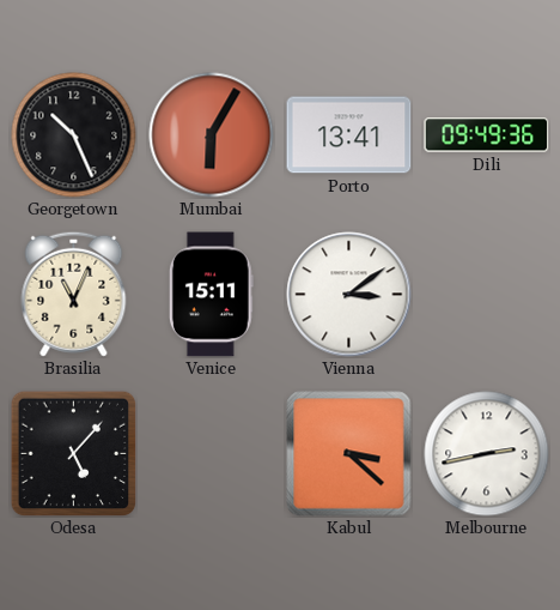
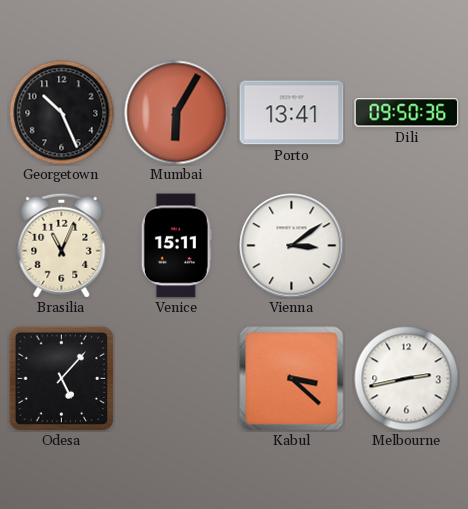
Dili: 09:49 -> 09:50
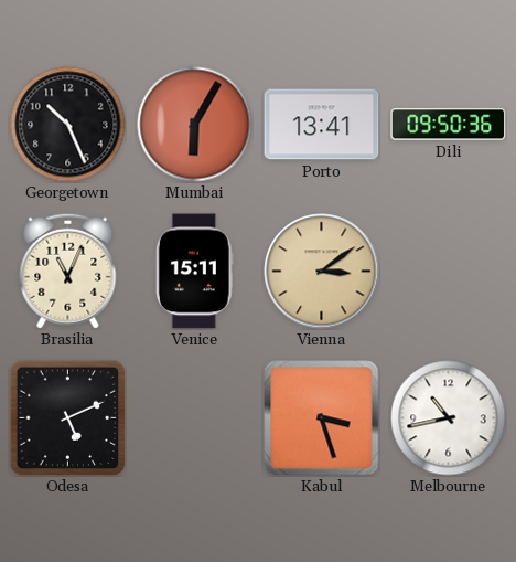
Vienna dial: white -> champagne
Odesa: 5:07 -> 5:11
Kabul: 3:22 -> 3:27
Melbourne: 2:43 -> 10:43
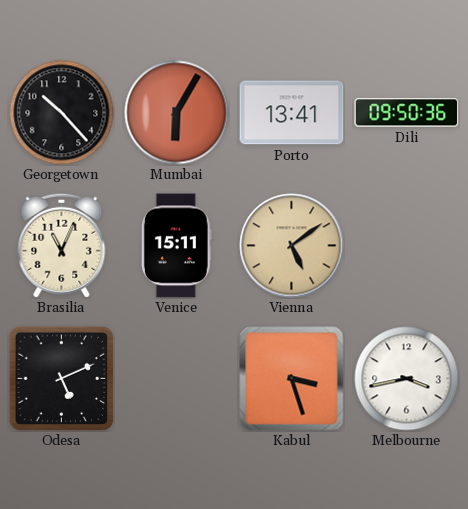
Georgetown: 10:26 -> 10:23
Vienna: 3:09 -> 5:09
Melbourne: 10:43 -> 3:43
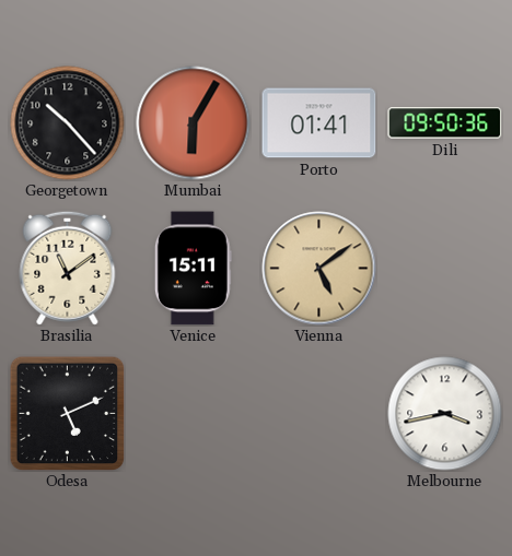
Porto: 13:41 -> 01:41
Brasilia: 11:04 -> 11:09
Kabul: 3:27 -> none
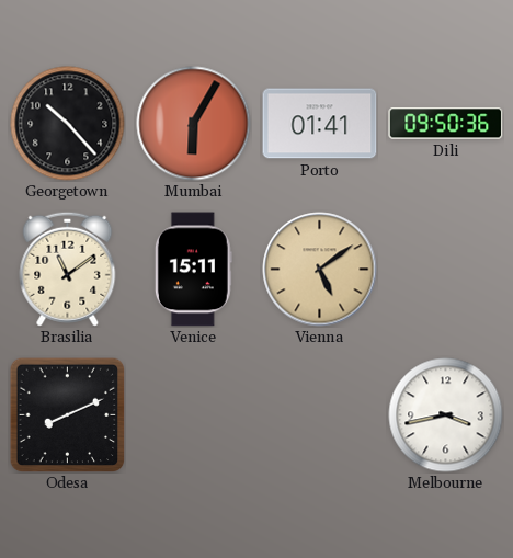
Odesa: 5:11 -> 8:11
